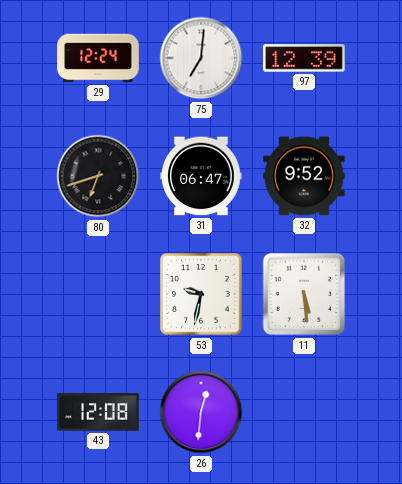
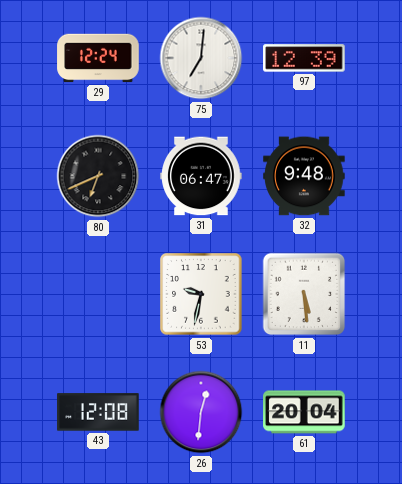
80: 6:42 -> 6:41
32: 9:52 -> 9:48
61: none -> 20:04
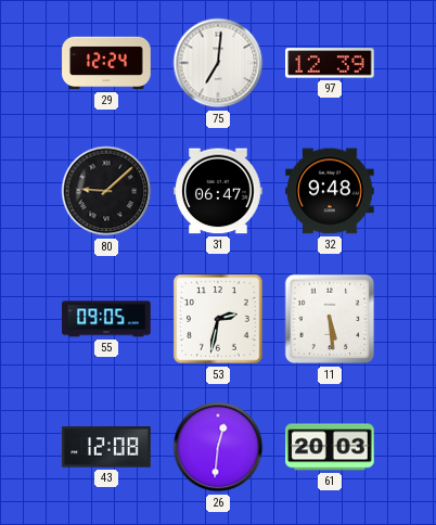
80: 6:41 -> 9:08
55: none -> 09:05
53: 9:32 -> 2:32
61: 20:04 -> 20:03
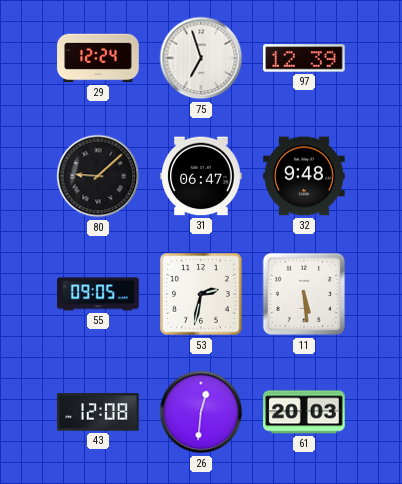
75: 7:01 -> 6:57
